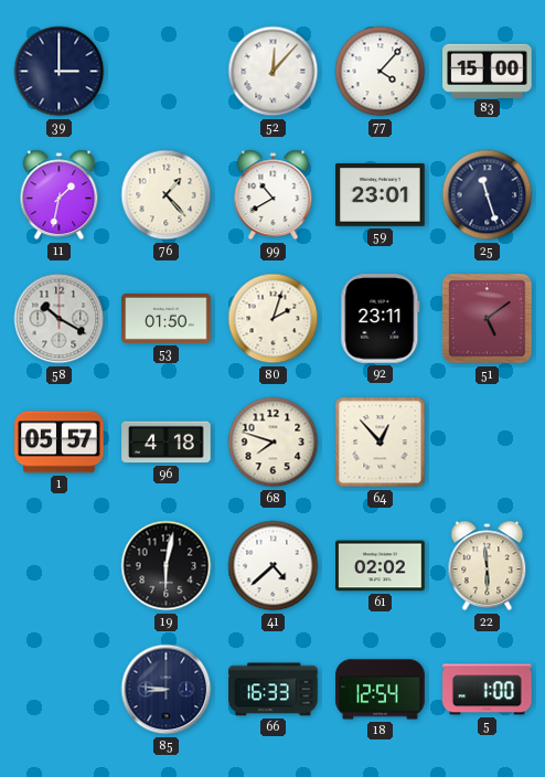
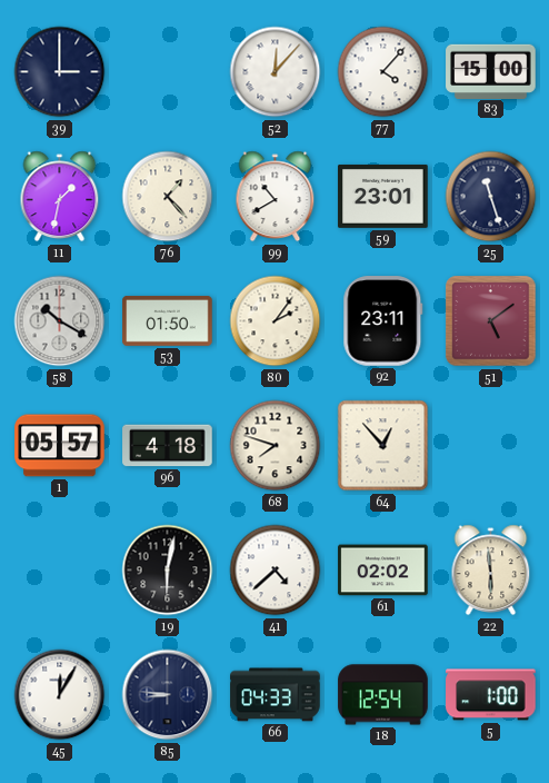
80: 2:03 -> 2:06
45: none -> 12:05
66: 16:33 -> 04:33
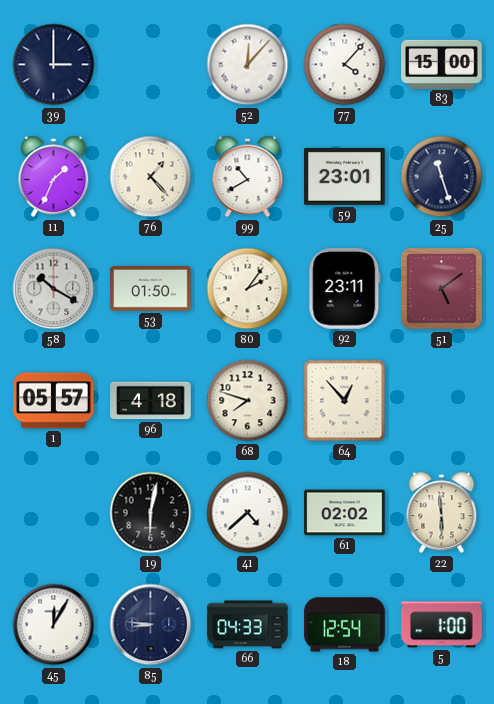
11: 1:32 -> 1:34
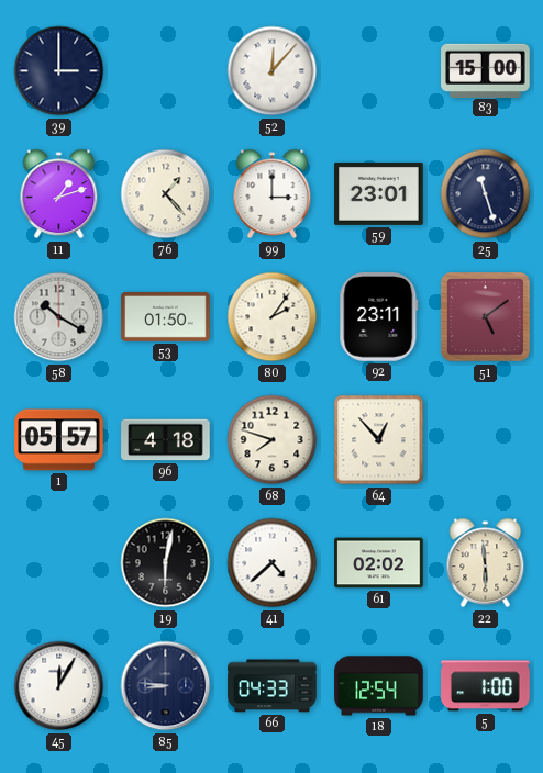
77: 4:07 -> none
11: 1:34 -> 1:12
99: 10:40 -> 3:00
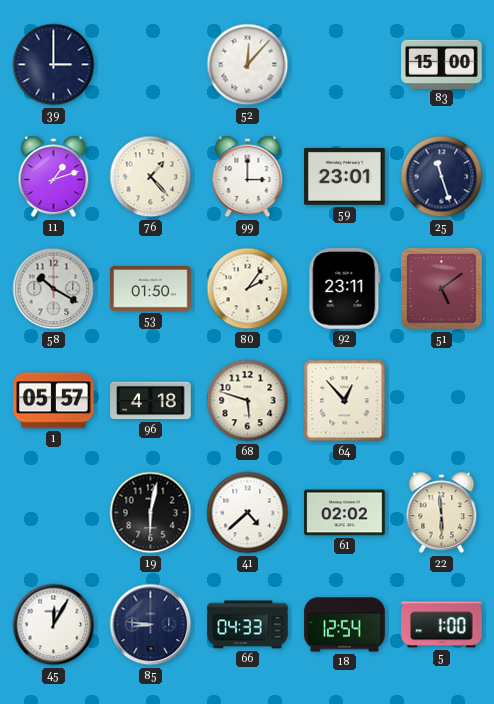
68: 7:48 -> 5:48
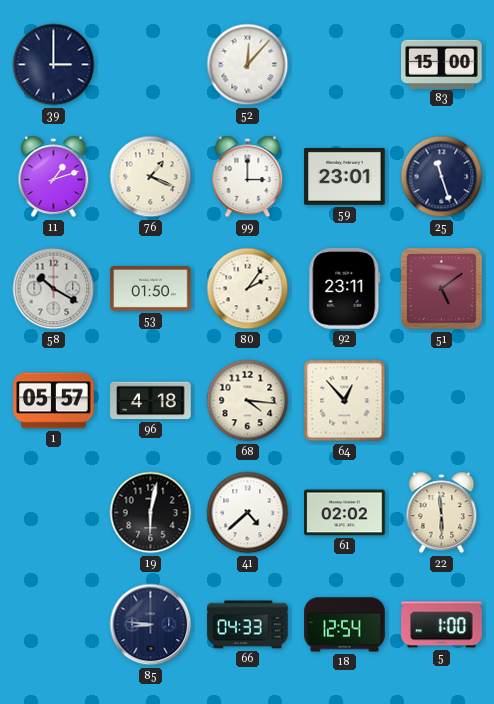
76: 1:23 -> 1:19
68: 5:48 -> 4:16
45: 12:05 -> none
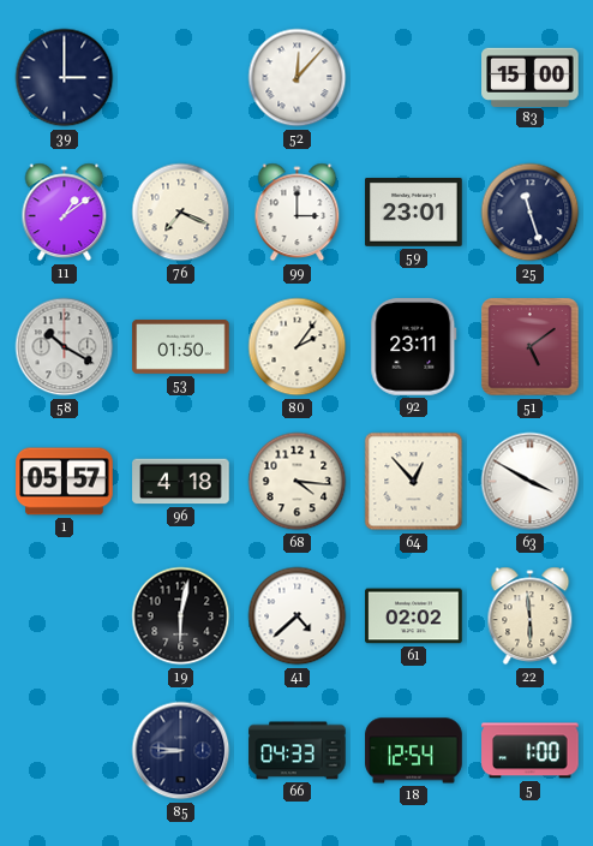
11: 1:12 -> 1:09
76: 1:19 -> 7:19
63: none -> 3:50
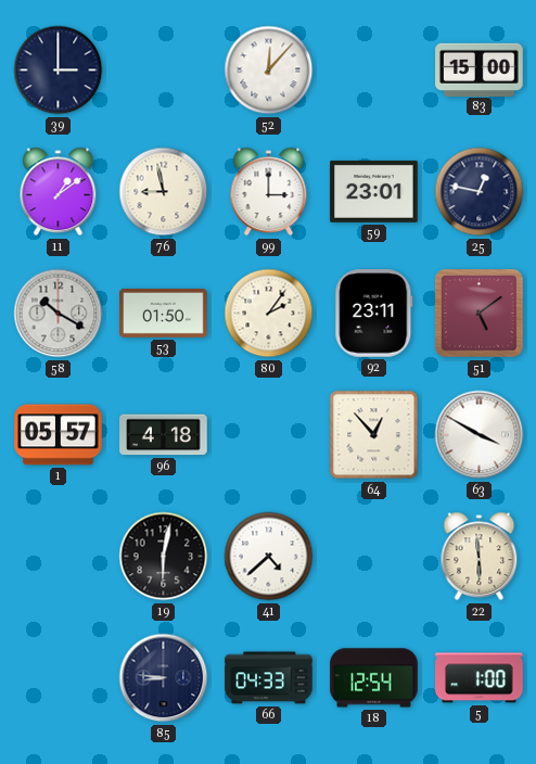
76: 7:19 -> 8:58
25: 11:27 -> 12:47
68: 4:16 -> none
61: 02:02 -> none
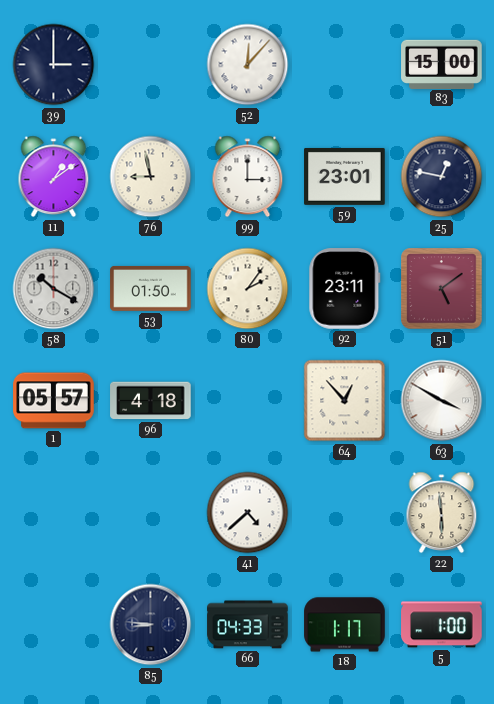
19: 6:02 -> none
18: 12:54 -> 1:17
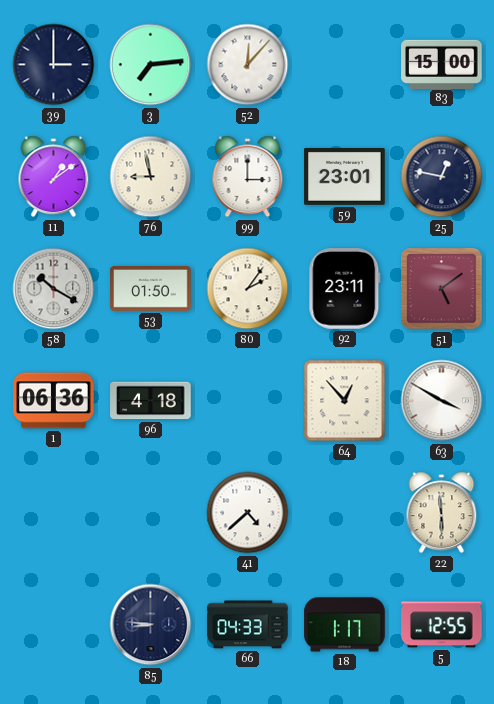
3: none -> 7:14
1: 05:57 -> 06:36
5: 1:00 -> 12:55
